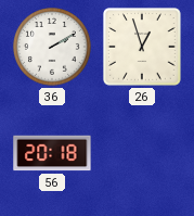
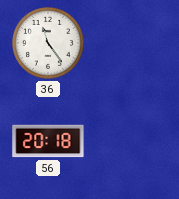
36: 2:10 -> 11:24
26: 12:57 -> none
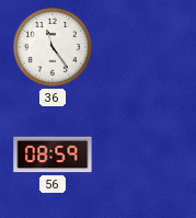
56: 20:18 -> 08:59
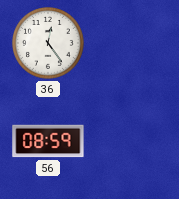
36: 11:24 -> 12:24
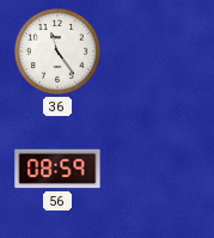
36: 12:24 -> 11:24
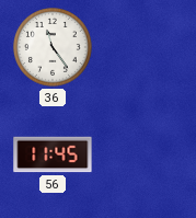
56: 08:59 -> 11:45
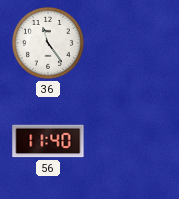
56: 11:45 -> 11:40
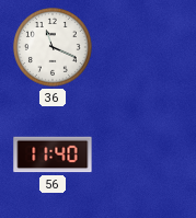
36: 11:24 -> 11:19
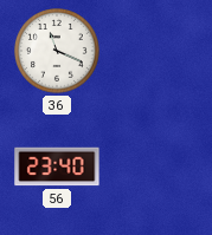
56: 11:40 -> 23:40
